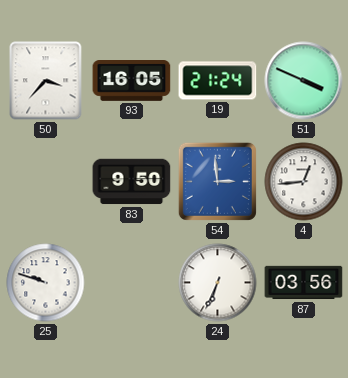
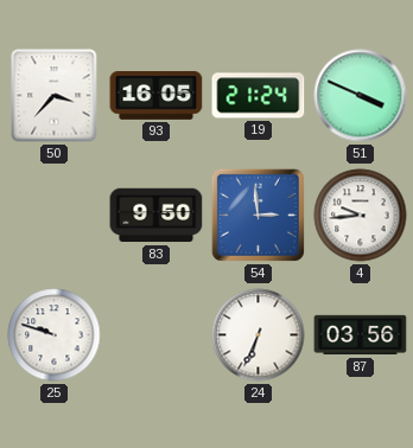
4: 12:44 -> 9:44
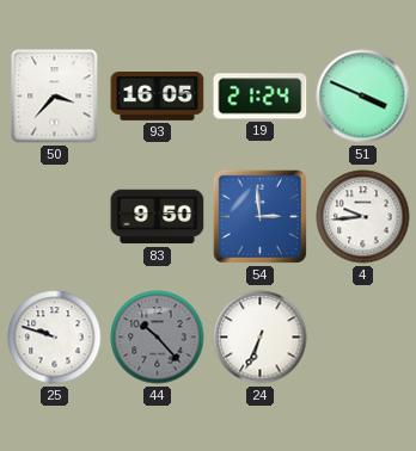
44: none -> 10:23
87: 03:56 -> none
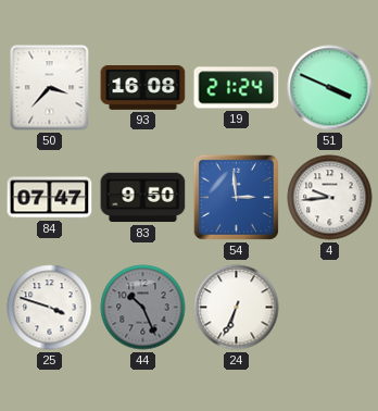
93: 16:05 -> 16:08
84: none -> 07:47
25: 9:48 -> 3:48
44: 10:23 -> 10:26
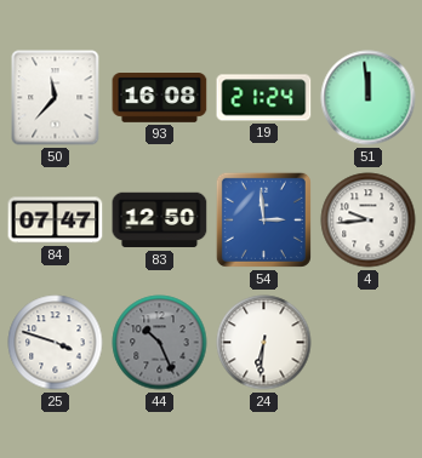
50: 3:37 -> 11:37
51: 3:49 -> 11:59
83: 9:50 -> 12:50
24: 6:34 -> 6:31
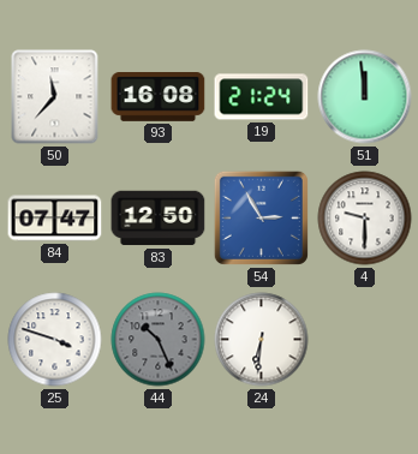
54: 2:59 -> 2:55
4: 9:44 -> 9:30
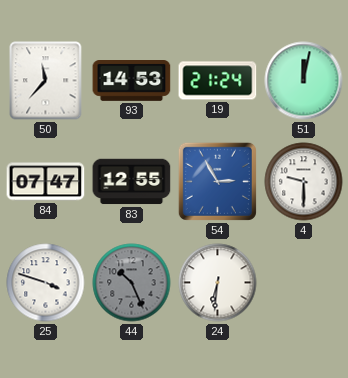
93: 16:08 -> 14:53
51: 11:59 -> 12:02
83: 12:50 -> 12:55
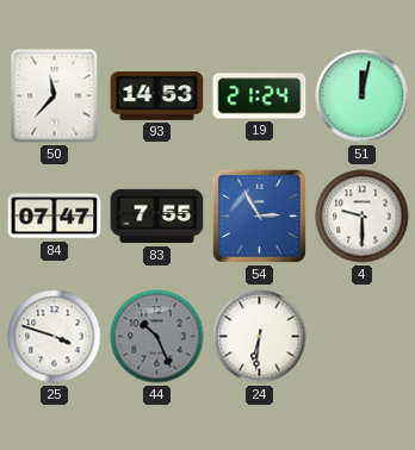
83: 12:55 -> 7:55
